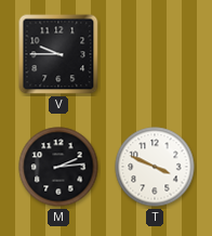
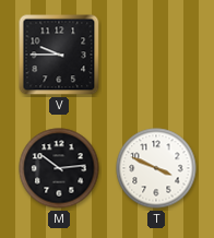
M: 2:14 -> 10:14
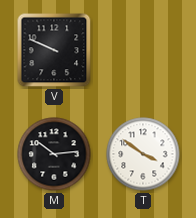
V: 9:45 -> 9:49
T: 3:49 -> 3:51
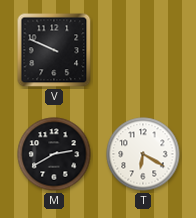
M: 10:14 -> 2:40
T: 3:51 -> 6:20
